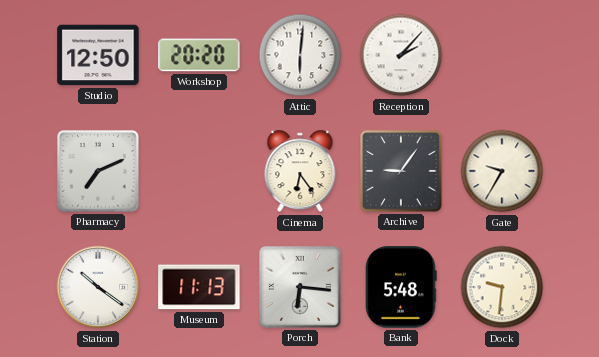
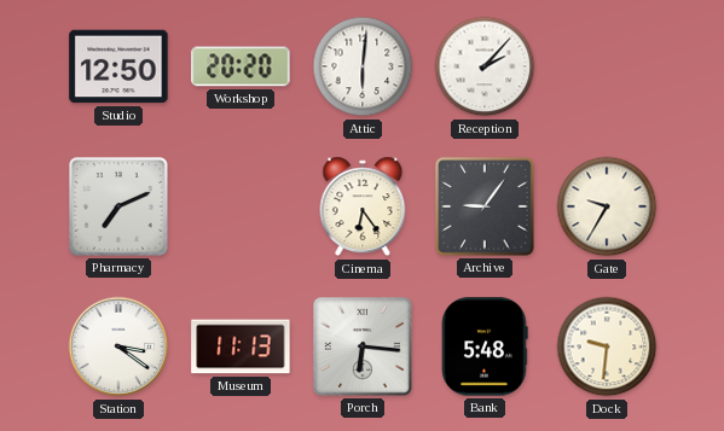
Station: 10:21 -> 3:21
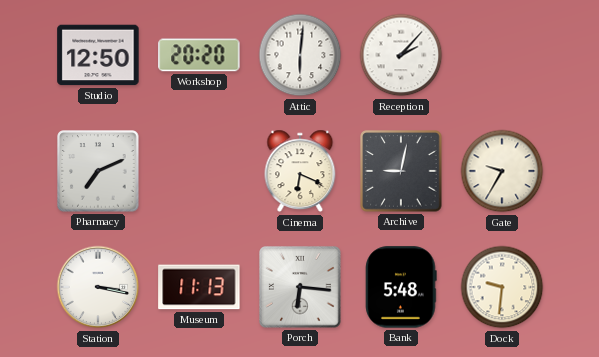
Cinema: 6:24 -> 6:19
Archive: 9:06 -> 9:02
Station: 3:21 -> 3:17
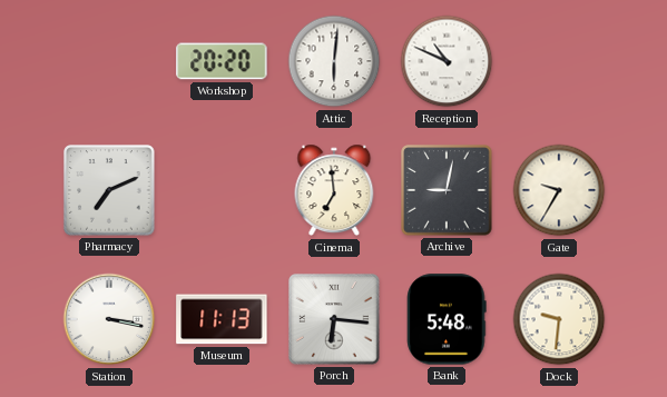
Studio: 12:50 -> none
Reception: 2:07 -> 10:49
Cinema: 6:19 -> 6:59
